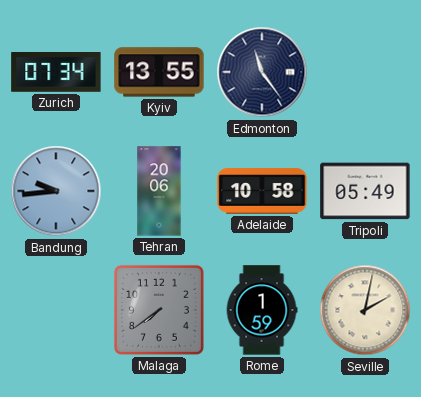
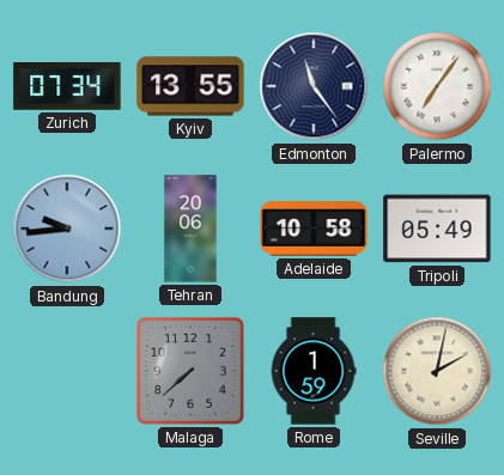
Palermo: none -> 7:06
Malaga: 7:39 -> 7:38
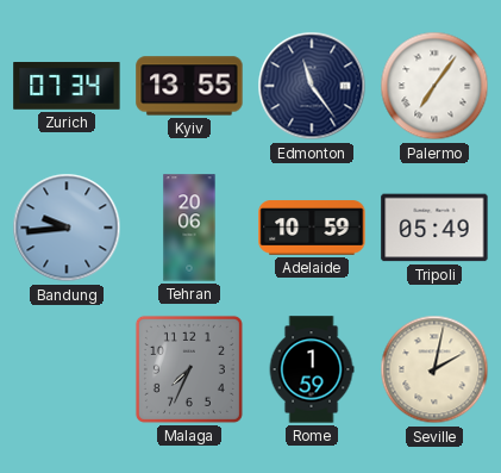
Adelaide: 10:58 -> 10:59
Malaga: 7:38 -> 7:34
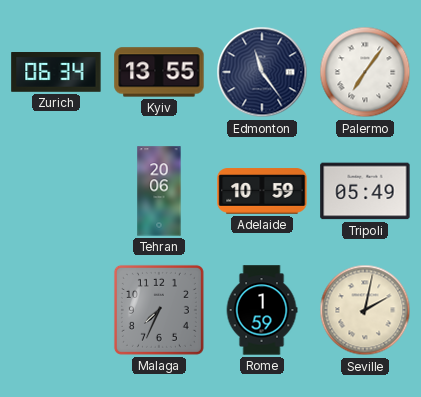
Zurich: 07:34 -> 06:34
Bandung: 9:44 -> none
